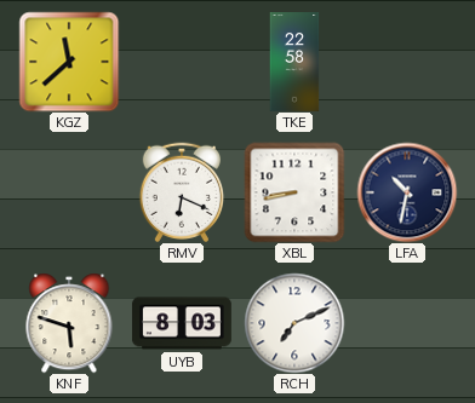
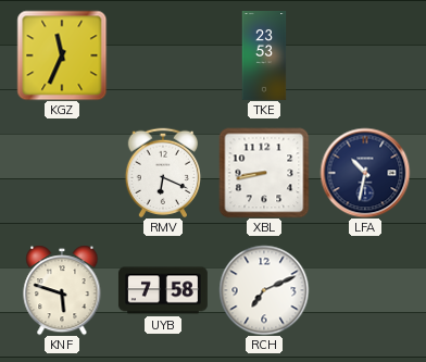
KGZ: 11:38 -> 11:34
TKE: 22:58 -> 23:53
UYB: 8:03 -> 7:58
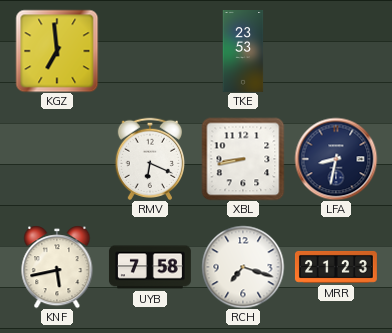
KGZ: 11:34 -> 6:59
LFA: 10:32 -> 8:32
KNF: 5:48 -> 5:43
RCH: 7:11 -> 7:18
MRR: none -> 21:23
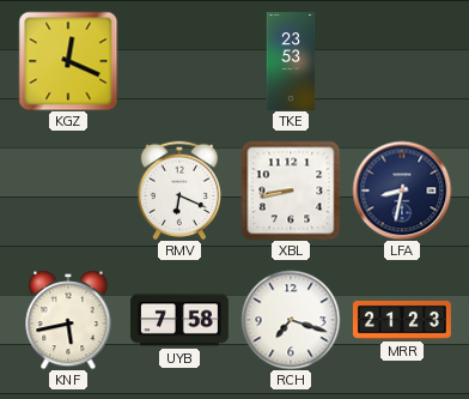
KGZ: 6:59 -> 12:19
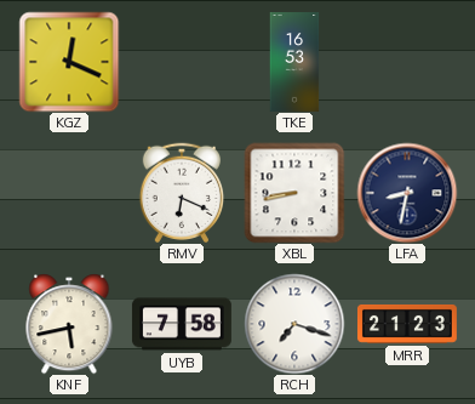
TKE: 23:53 -> 16:53
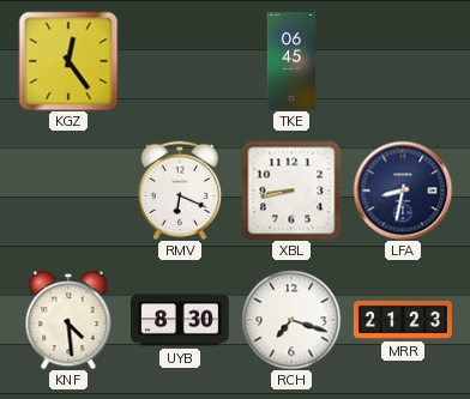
KGZ: 12:19 -> 12:24
TKE: 16:53 -> 06:45
KNF: 5:43 -> 4:29
UYB: 7:58 -> 8:30
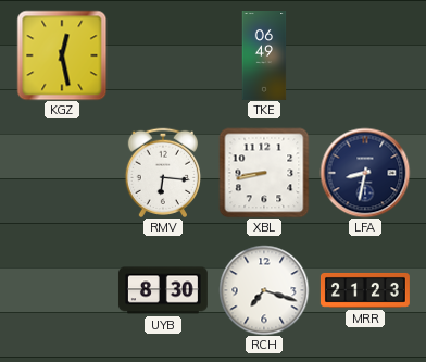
KGZ: 12:24 -> 12:28
TKE: 06:45 -> 06:49
RMV: 6:19 -> 6:16
KNF: 4:29 -> none
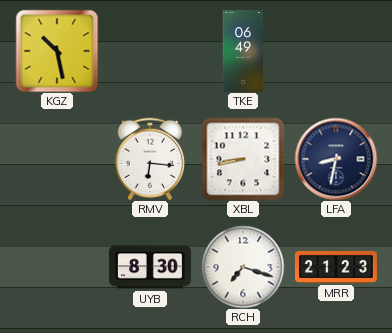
KGZ: 12:28 -> 10:28
